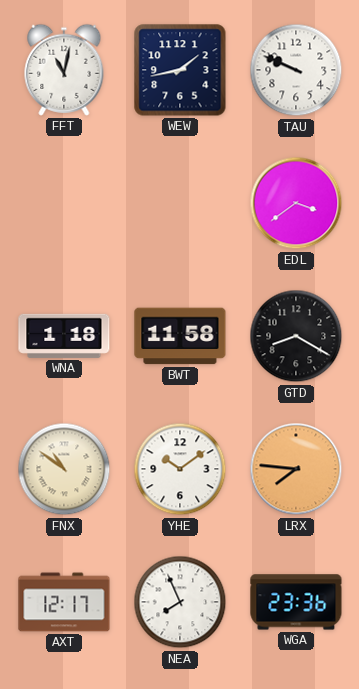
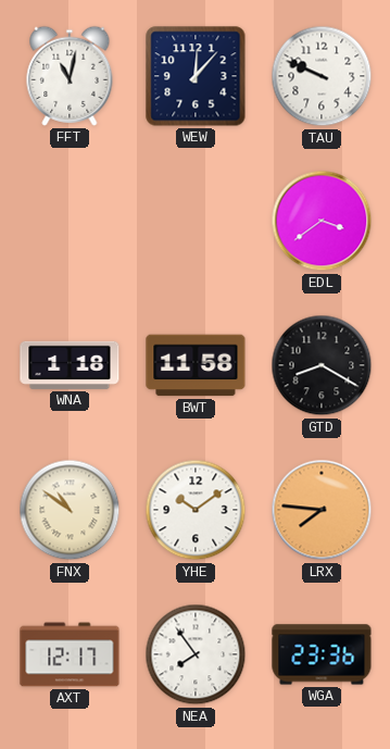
WEW: 1:43 -> 12:07
NEA: 7:56 -> 7:54
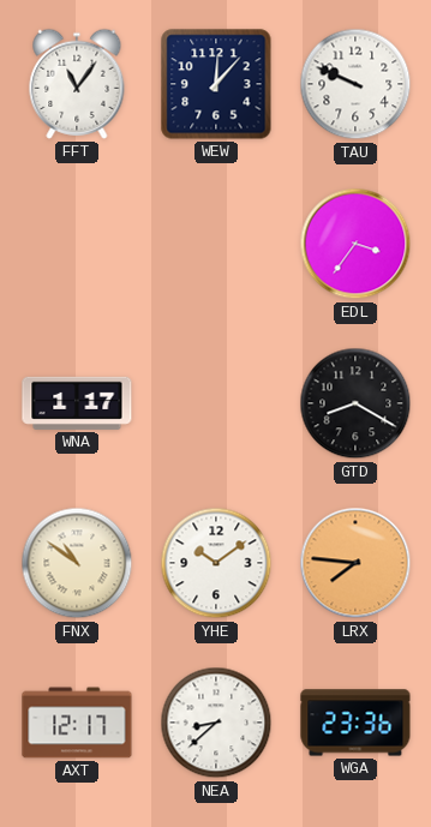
FFT: 11:02 -> 11:06
EDL: 3:39 -> 3:36
WNA: 1:18 -> 1:17
BWT: 11:58 -> none
NEA: 7:54 -> 8:38
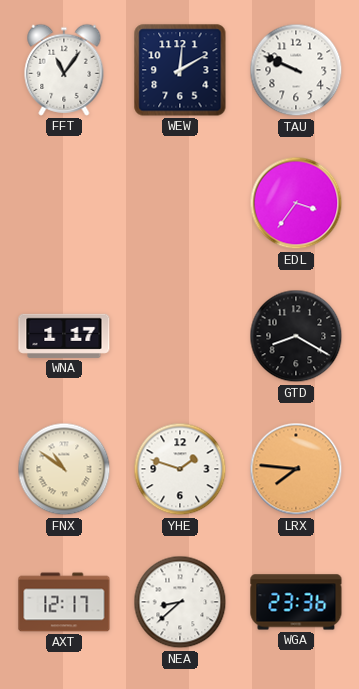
WEW: 12:07 -> 12:10
YHE: 10:09 -> 1:48
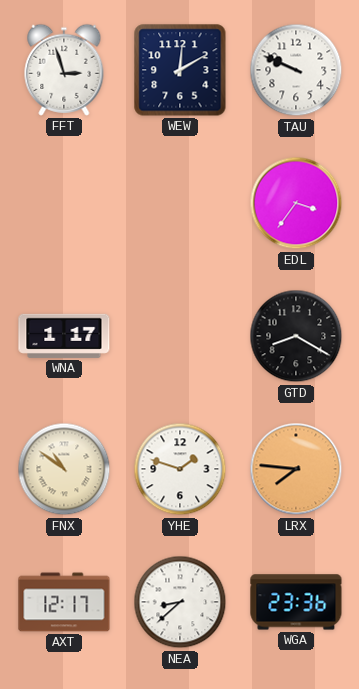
FFT: 11:06 -> 2:57
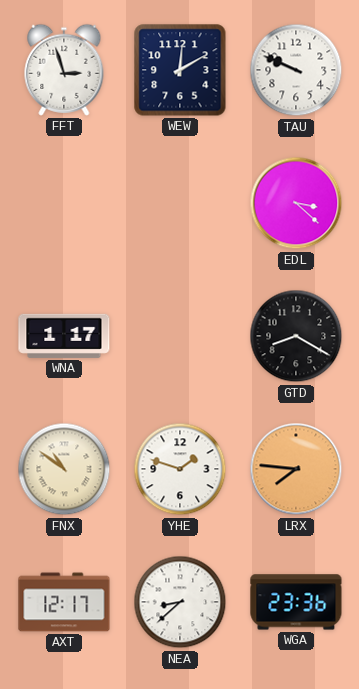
EDL: 3:36 -> 3:22
